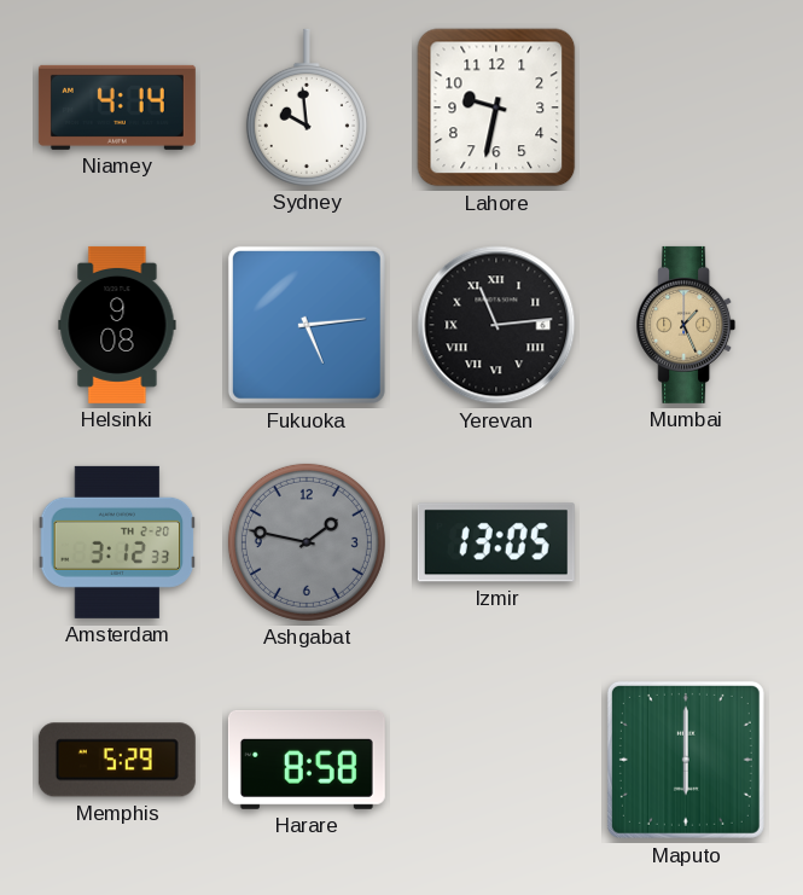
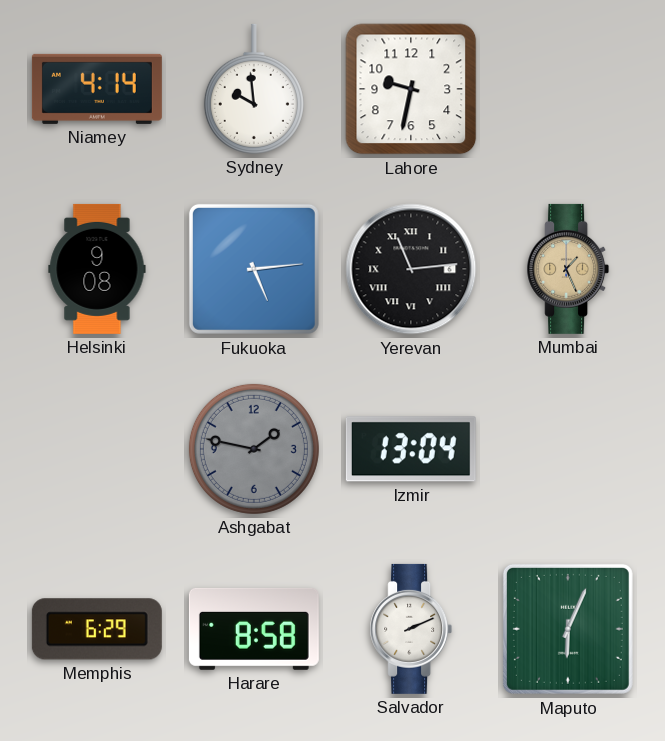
Amsterdam: 3:12 -> none
Izmir: 13:05 -> 13:04
Memphis: 5:29 -> 6:29
Salvador: none -> 2:11
Maputo: 6:00 -> 6:04
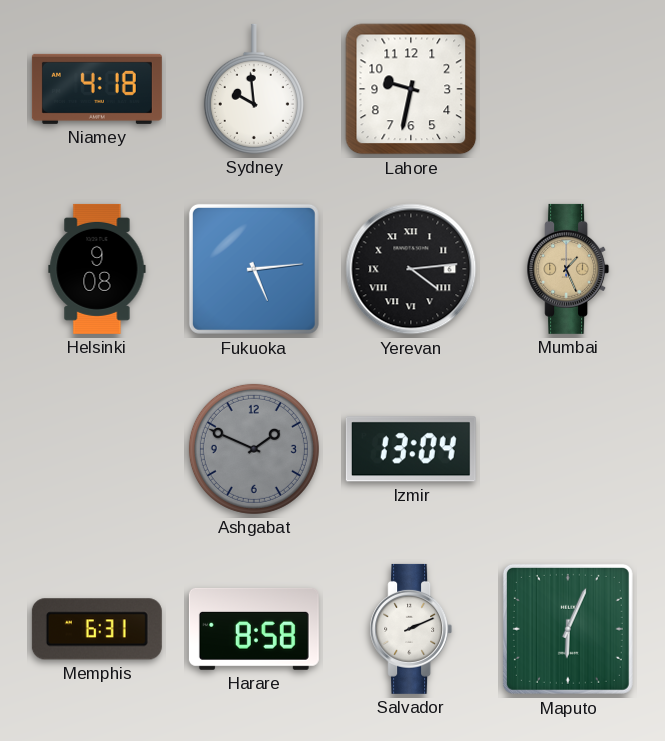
Niamey: 4:14 -> 4:18
Yerevan: 11:14 -> 4:14
Ashgabat: 1:47 -> 1:49
Memphis: 6:29 -> 6:31
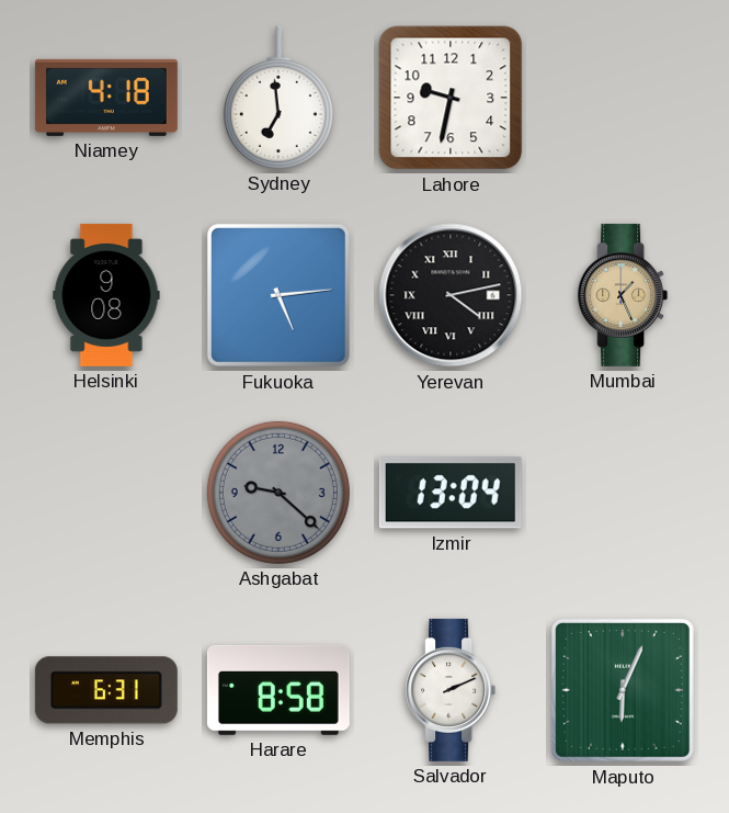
Sydney: 9:59 -> 6:59
Yerevan: 4:14 -> 4:13
Ashgabat: 1:49 -> 9:22
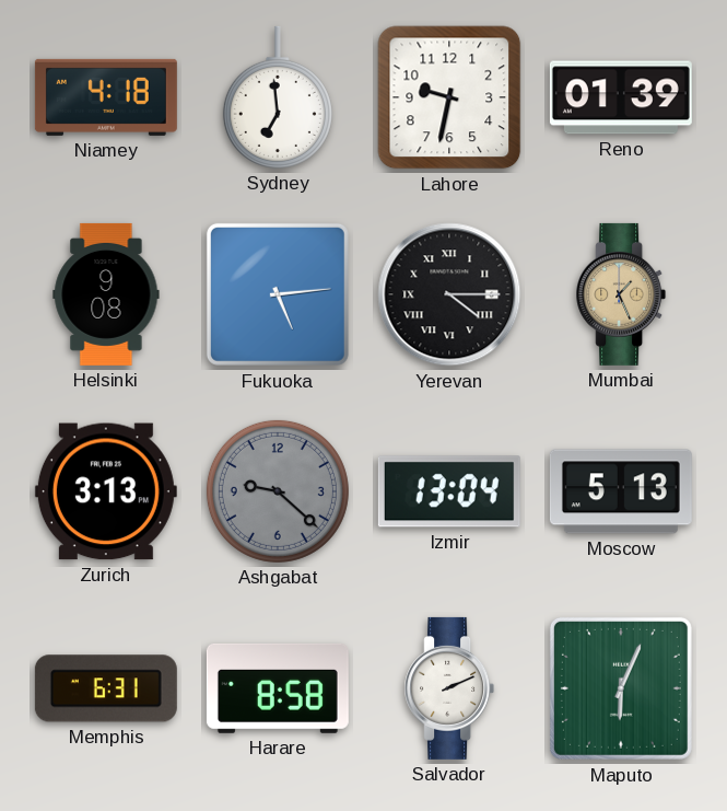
Reno: none -> 01:39
Yerevan: 4:13 -> 4:15
Zurich: none -> 3:13
Moscow: none -> 5:13
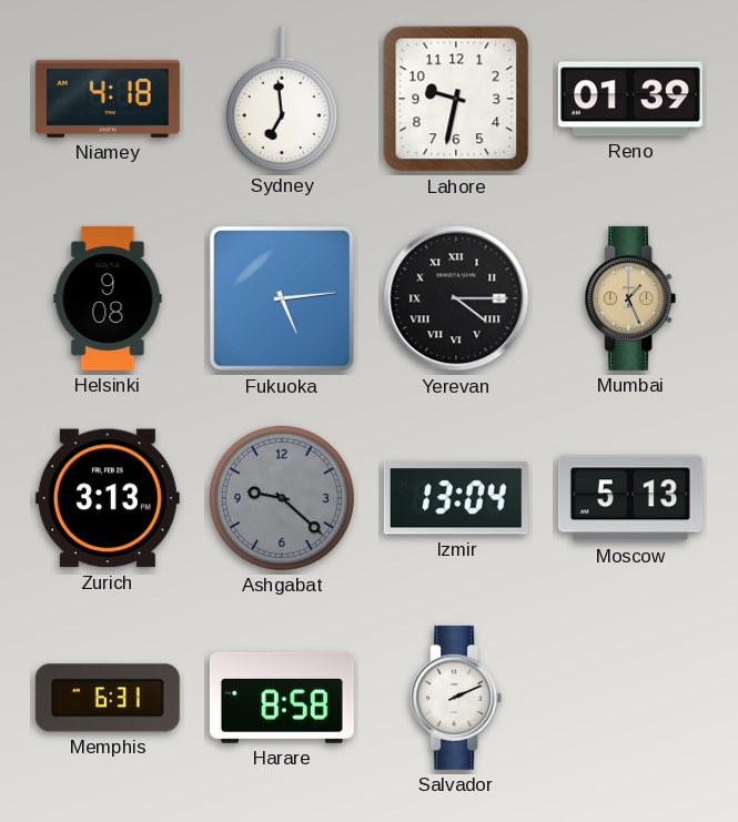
Maputo: 6:04 -> none
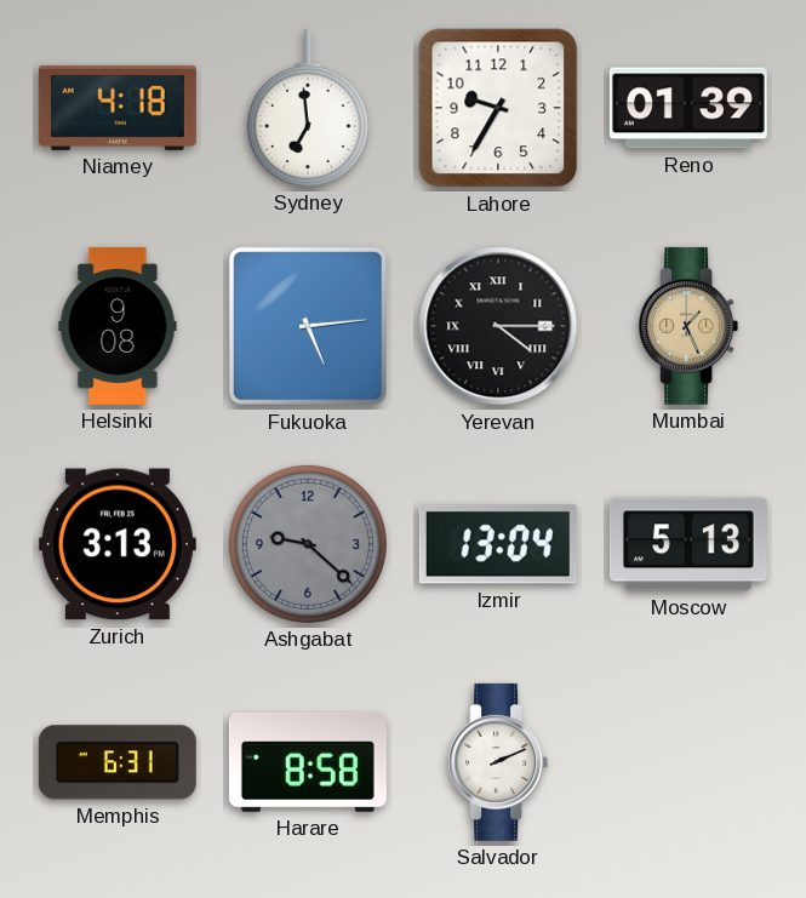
Lahore: 9:32 -> 9:35
